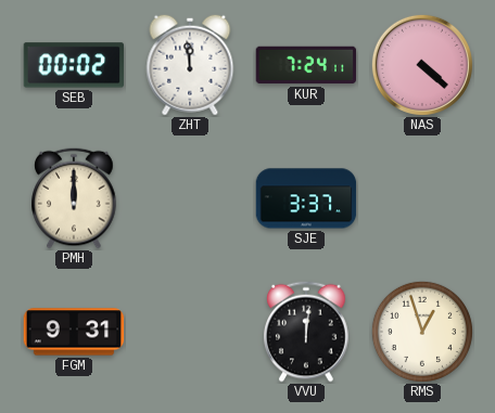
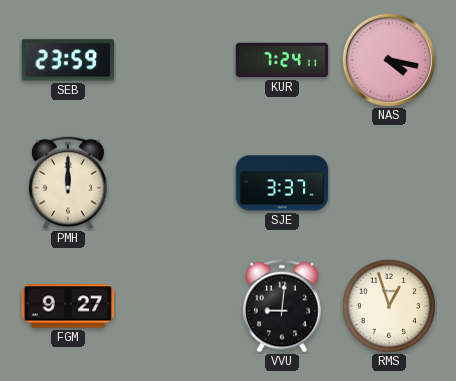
SEB: 00:02 -> 23:59
ZHT: 11:59 -> none
NAS: 4:22 -> 4:17
FGM: 9:31 -> 9:27
VVU: 12:01 -> 9:01
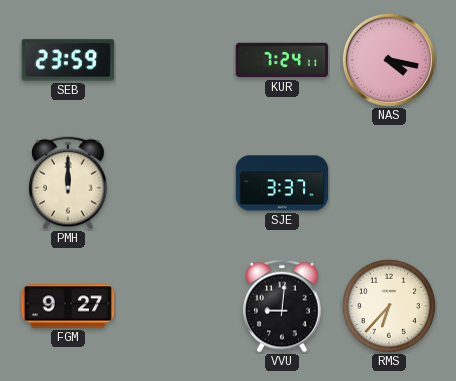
RMS: 12:57 -> 6:37
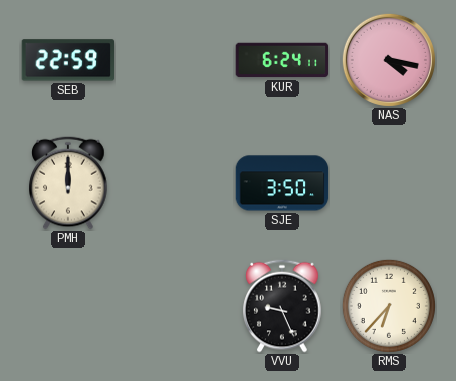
SEB: 23:59 -> 22:59
KUR: 7:24 -> 6:24
SJE: 3:37 -> 3:50
FGM: 9:27 -> none
VVU: 9:01 -> 9:26
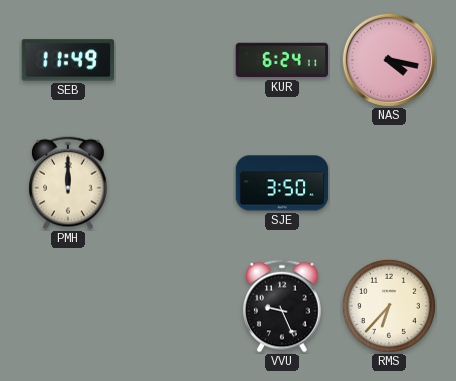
SEB: 22:59 -> 11:49
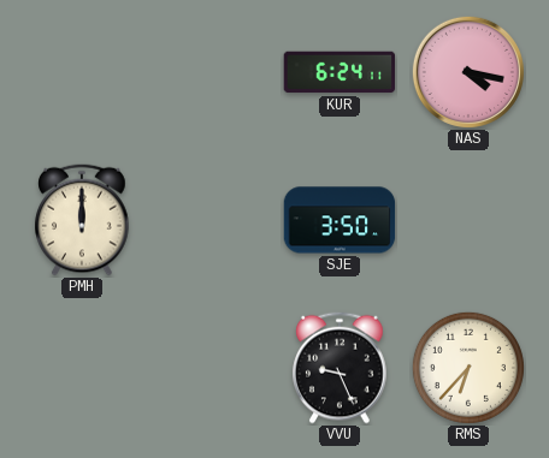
SEB: 11:49 -> none
